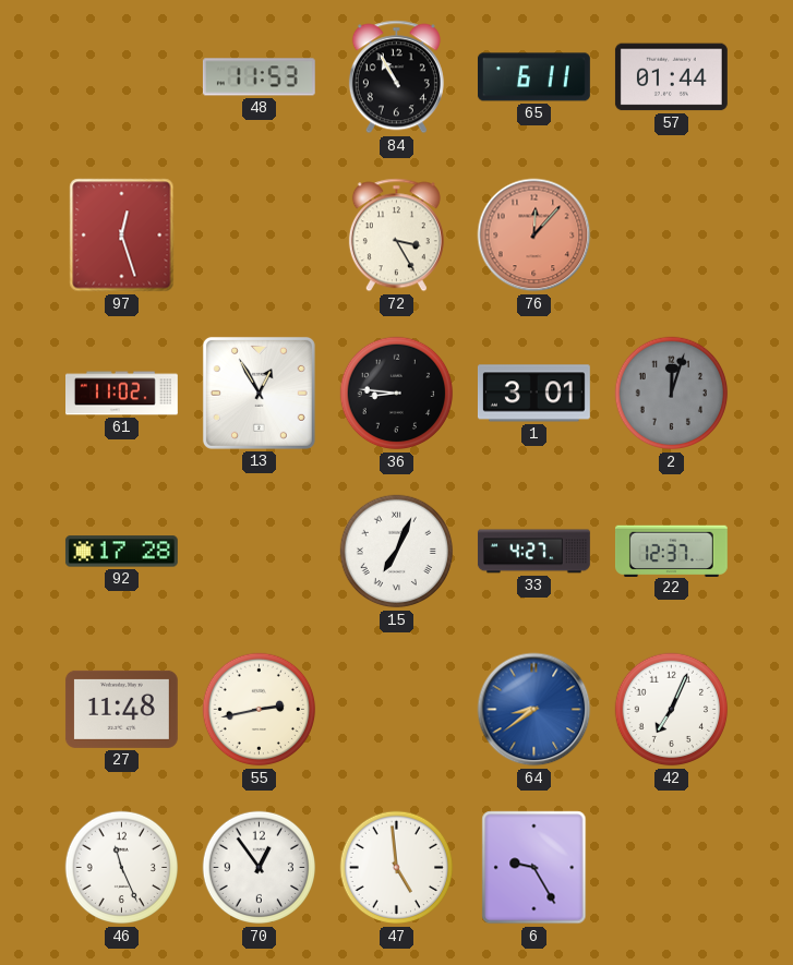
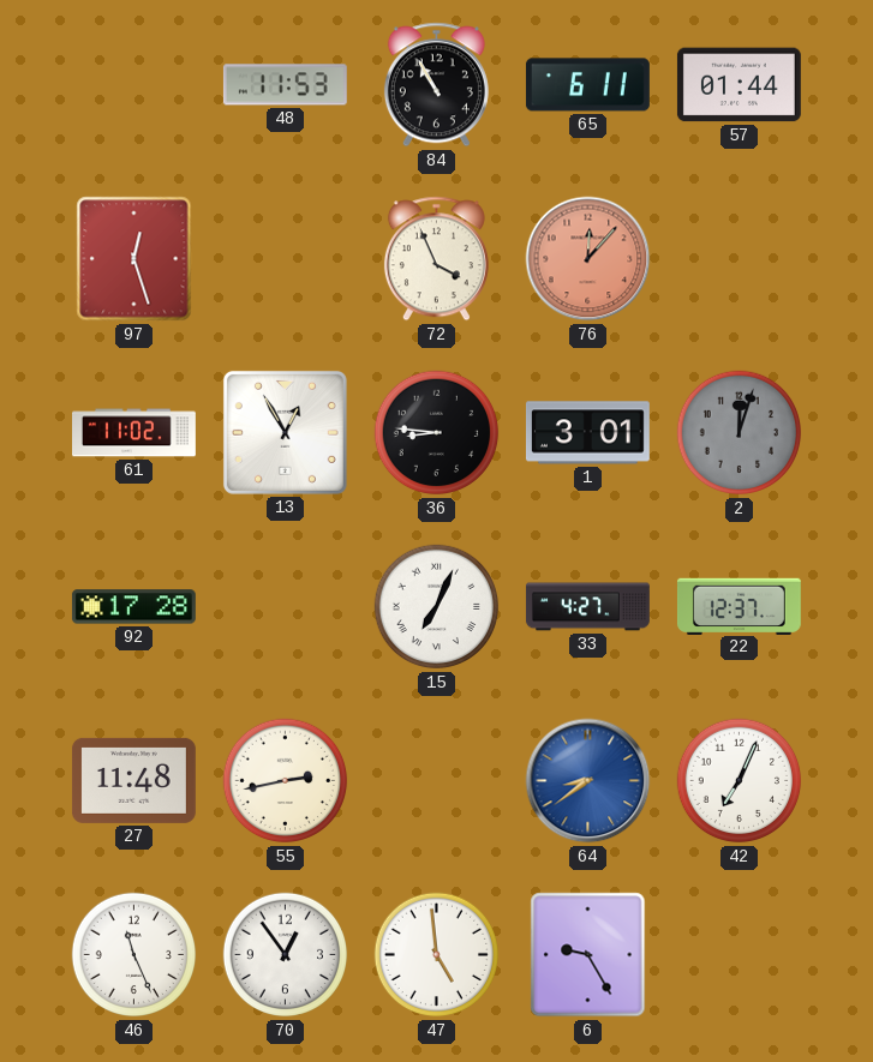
72: 3:25 -> 3:56
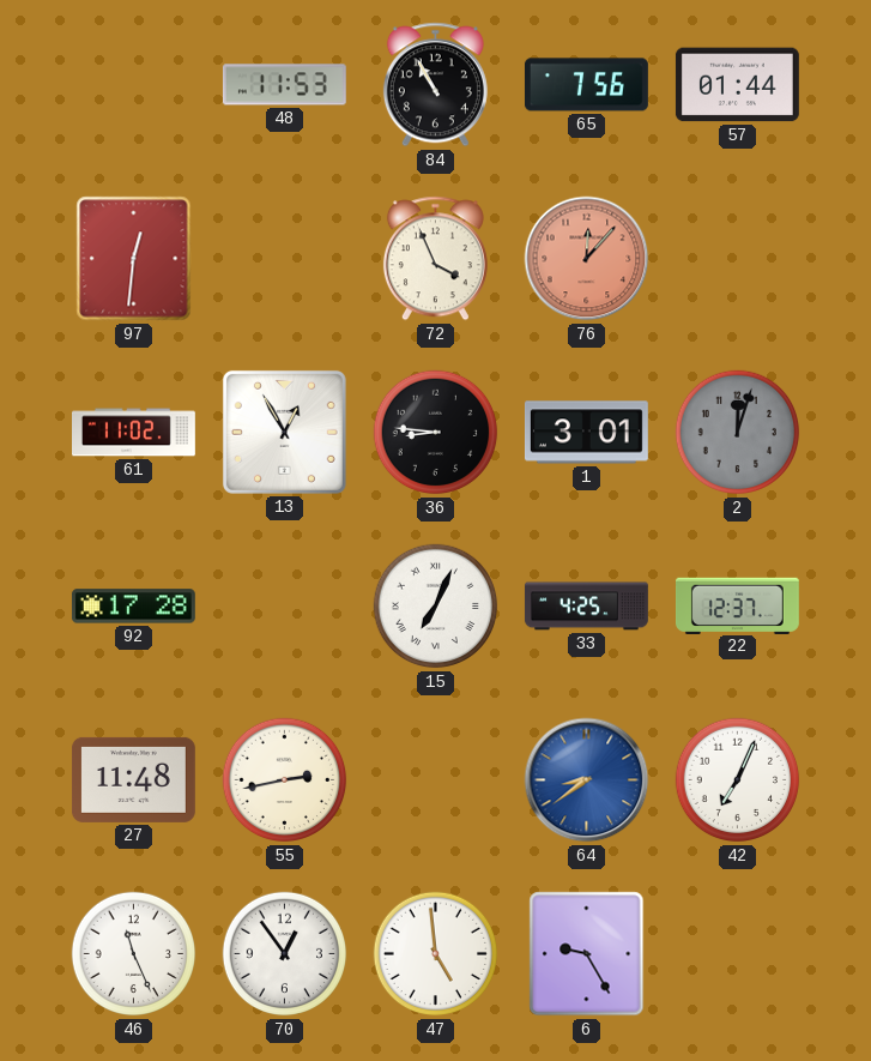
65: 6:11 -> 7:56
97: 12:27 -> 12:31
33: 4:27 -> 4:25
